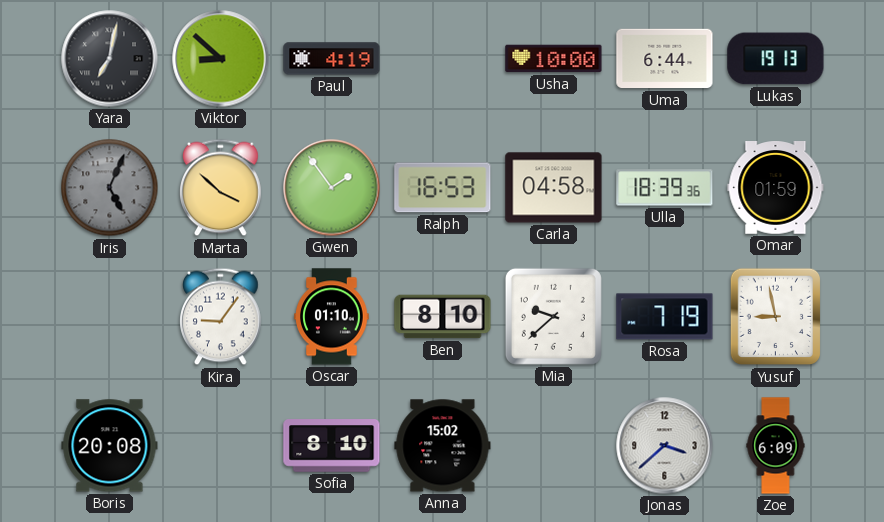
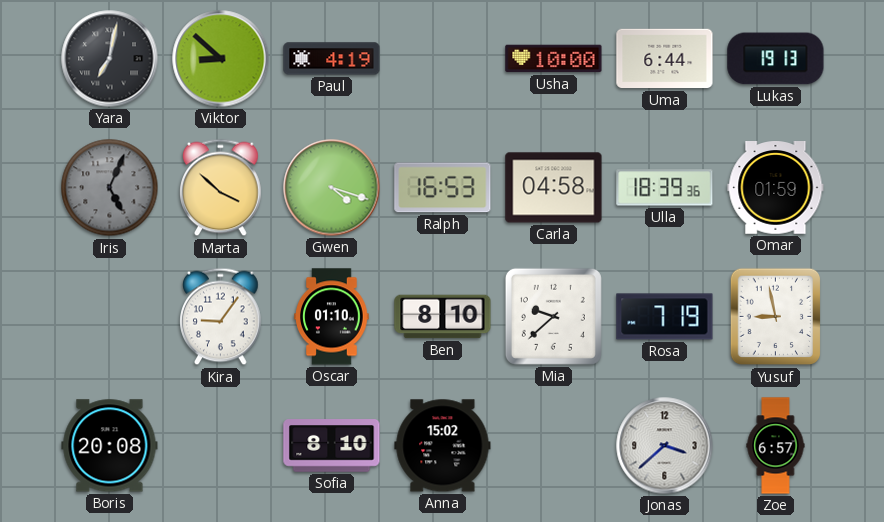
Gwen: 1:54 -> 4:18
Zoe: 6:09 -> 6:57
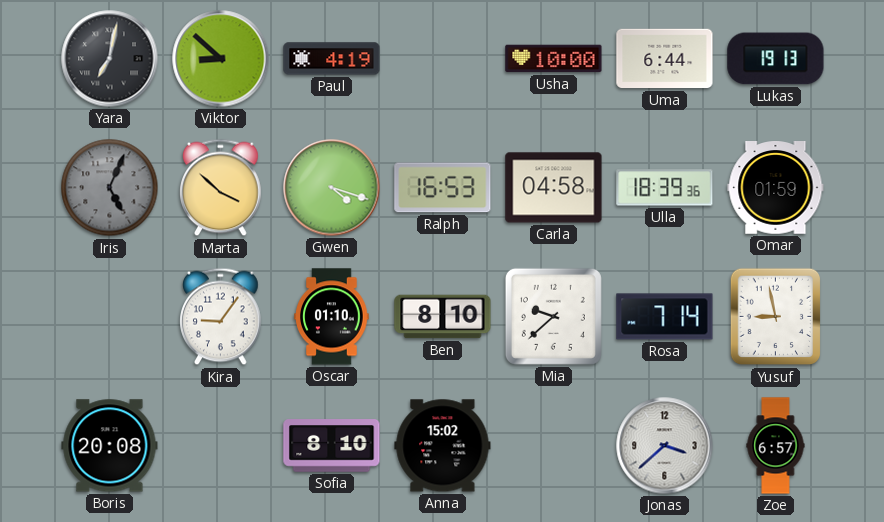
Rosa: 7:19 -> 7:14
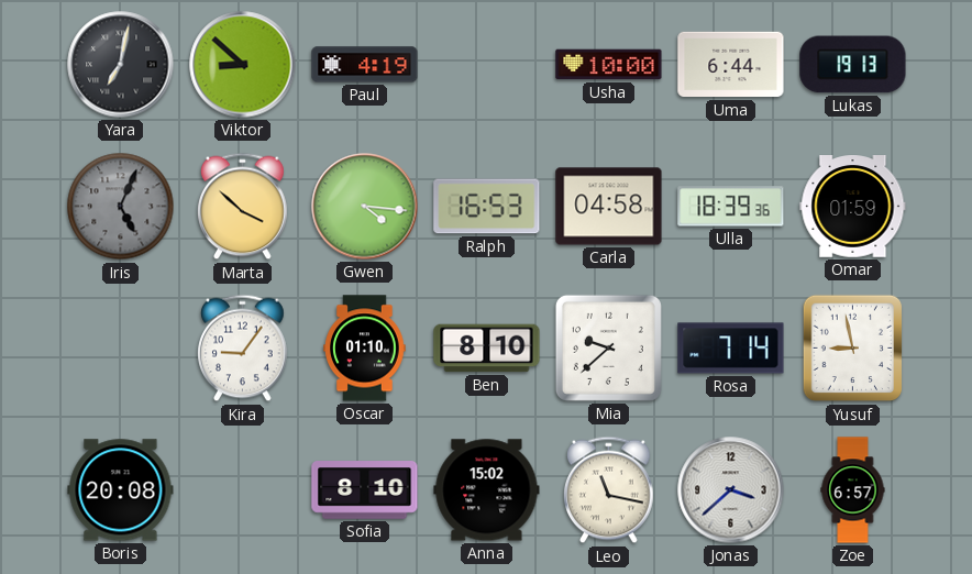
Gwen: 4:18 -> 4:16
Leo: none -> 11:17
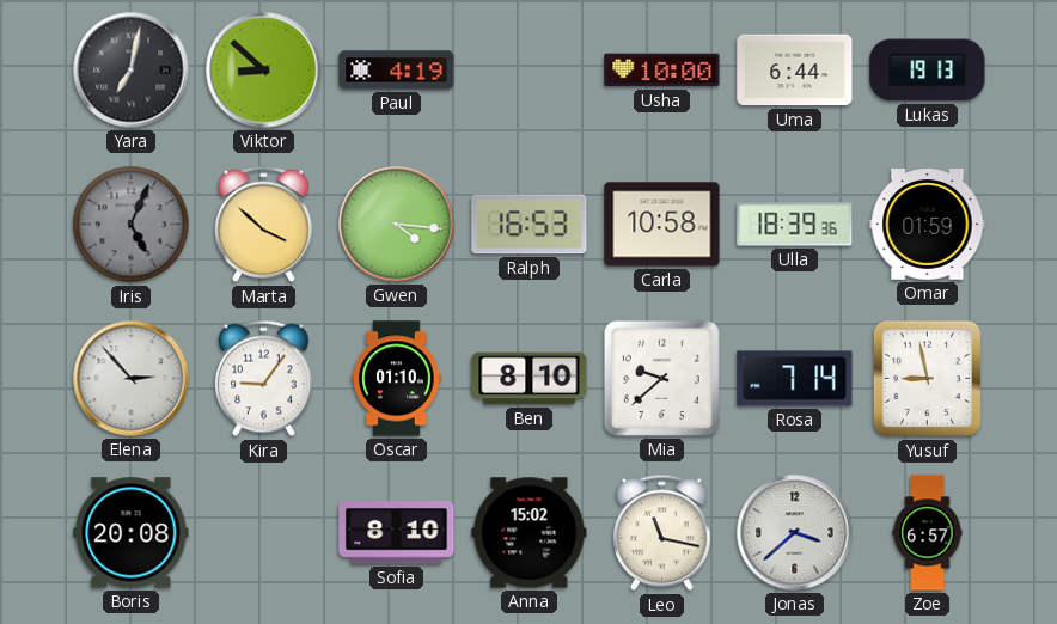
Carla: 04:58 -> 10:58
Elena: none -> 2:53
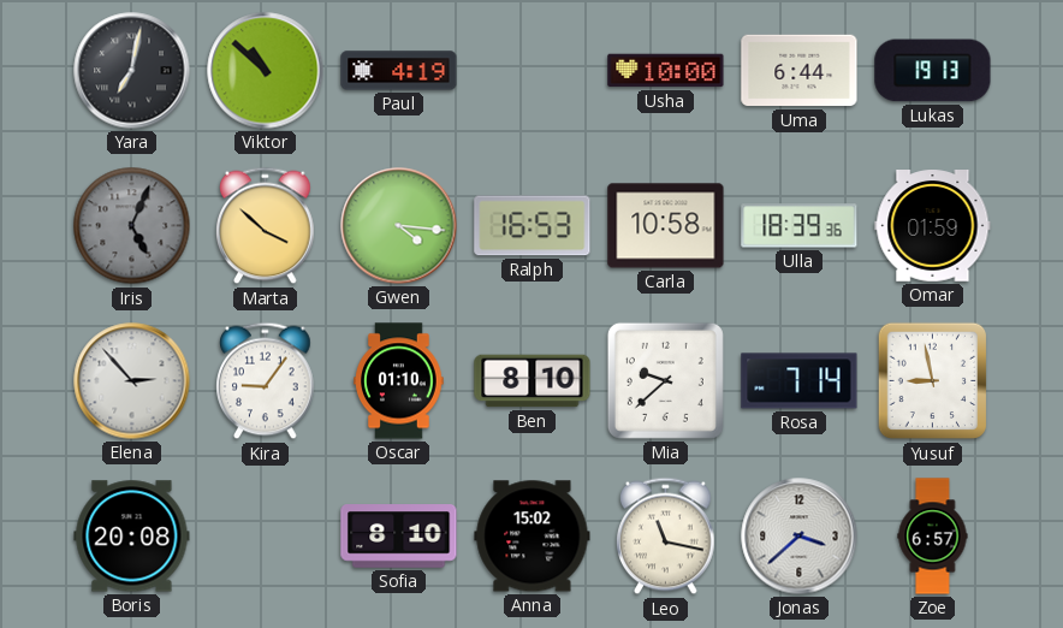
Viktor: 8:52 -> 10:52
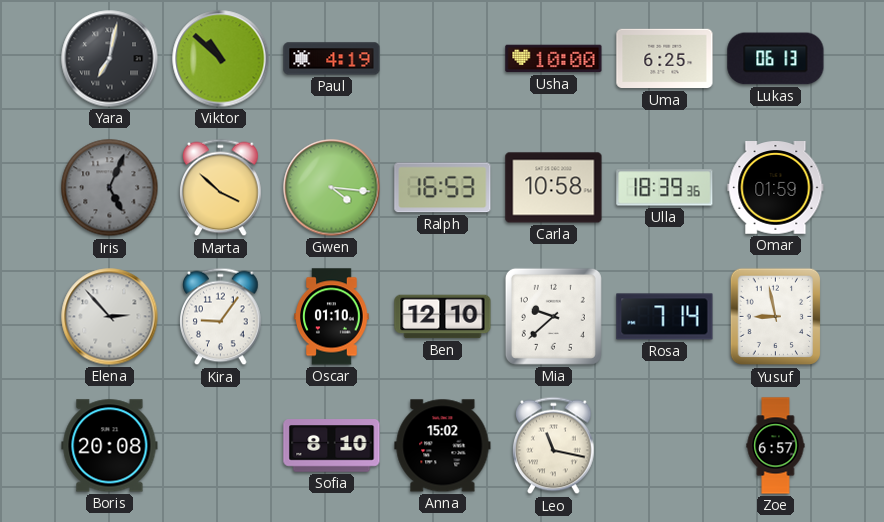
Uma: 6:44 -> 6:25
Lukas: 19:13 -> 06:13
Ben: 8:10 -> 12:10
Jonas: 3:38 -> none
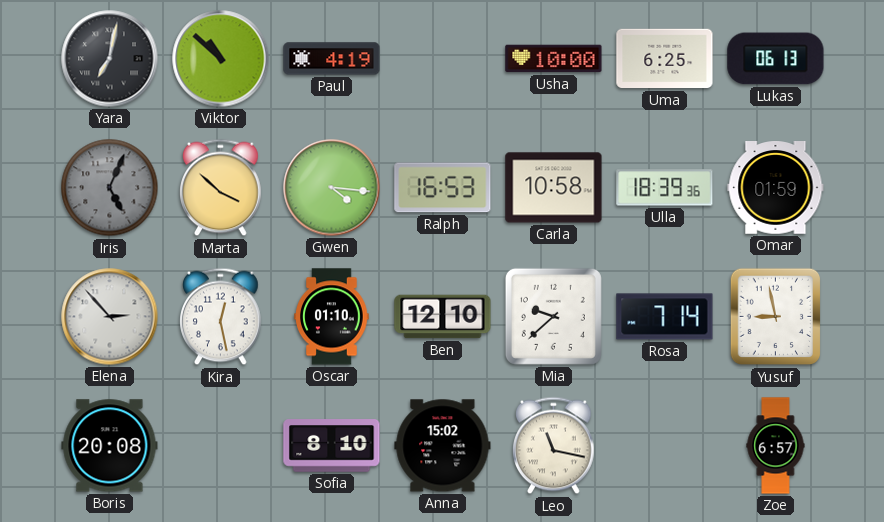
Kira: 9:06 -> 12:28
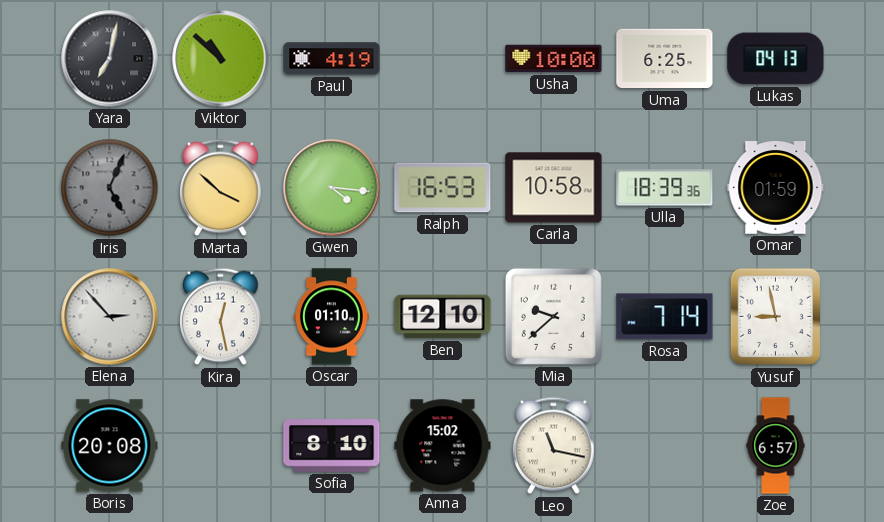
Lukas: 06:13 -> 04:13
